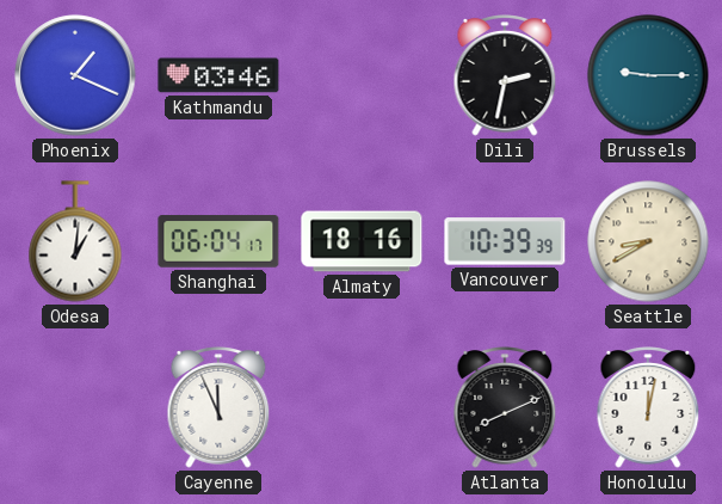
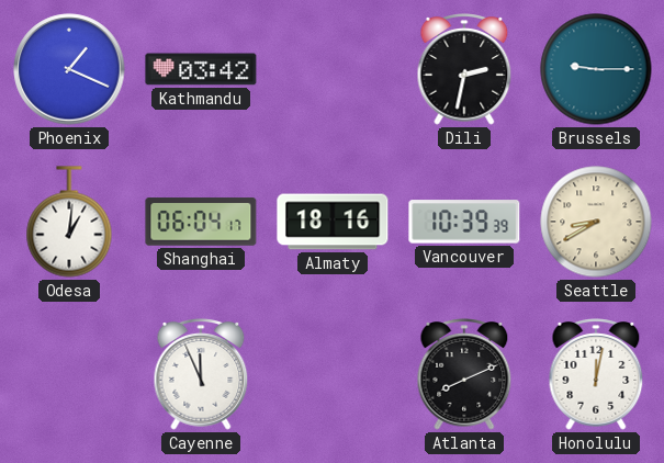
Kathmandu: 03:46 -> 03:42
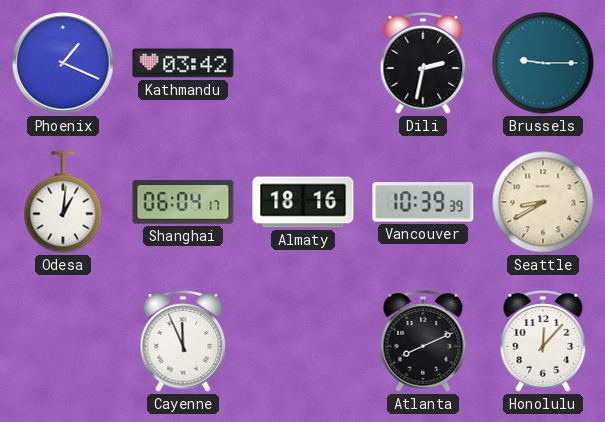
Honolulu: 12:02 -> 12:07
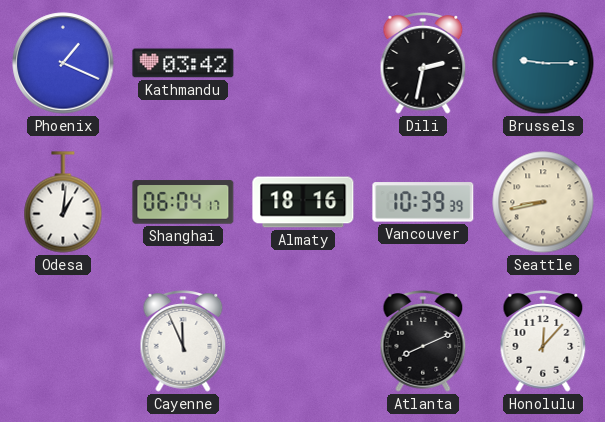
Seattle: 8:40 -> 8:43
